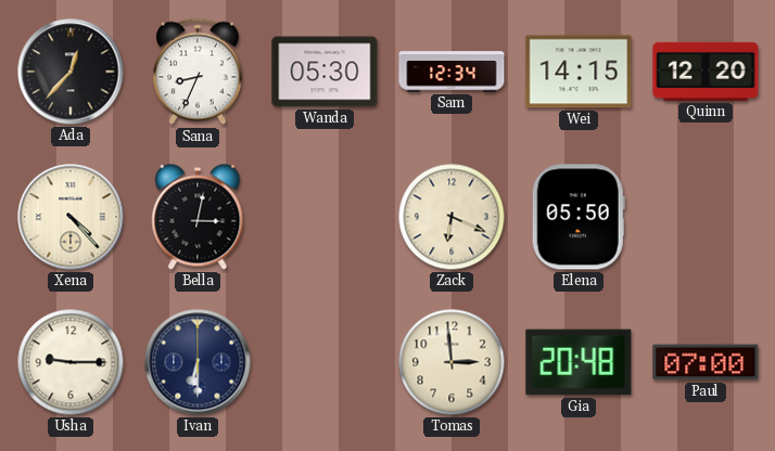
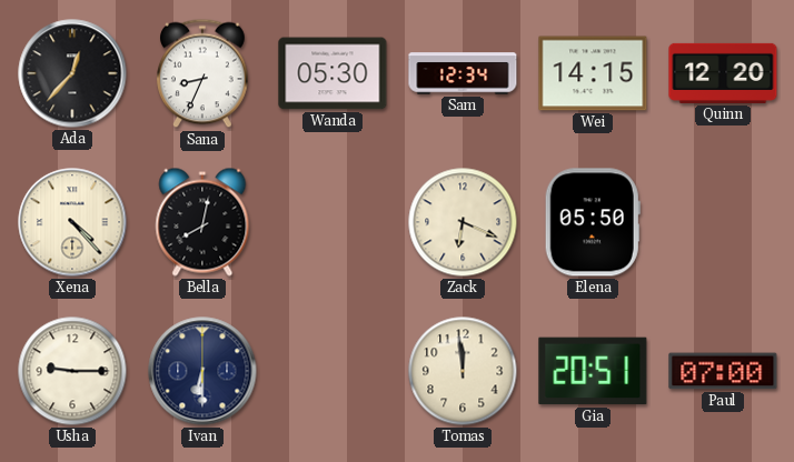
Bella: 3:02 -> 8:02
Tomas: 2:59 -> 11:59
Gia: 20:48 -> 20:51
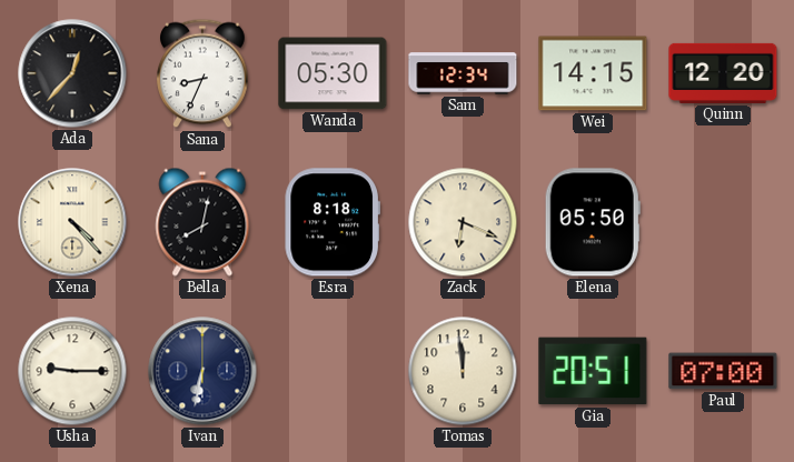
Esra: none -> 8:18
Ivan: 6:30 -> 6:32
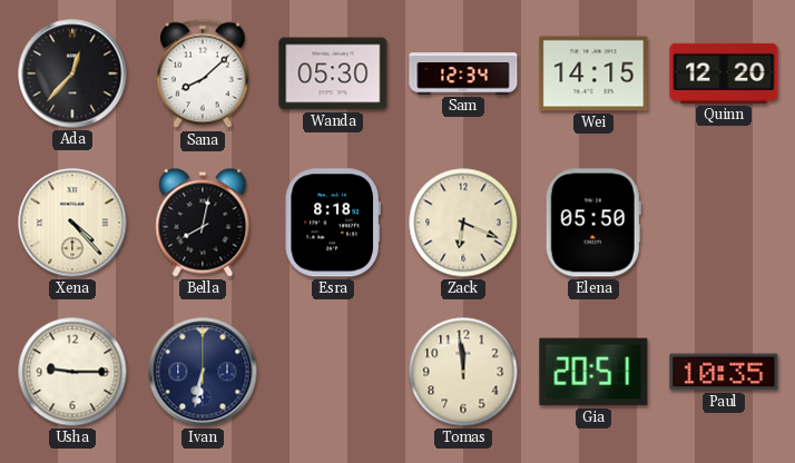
Sana: 8:34 -> 8:08
Paul: 07:00 -> 10:35
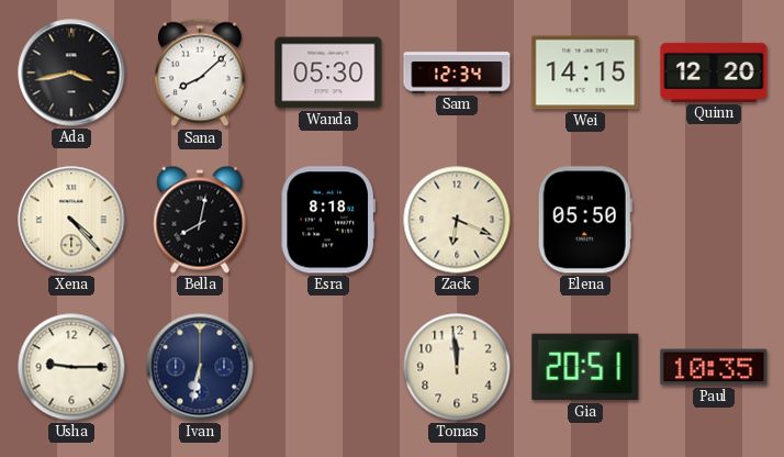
Ada: 12:37 -> 3:43
